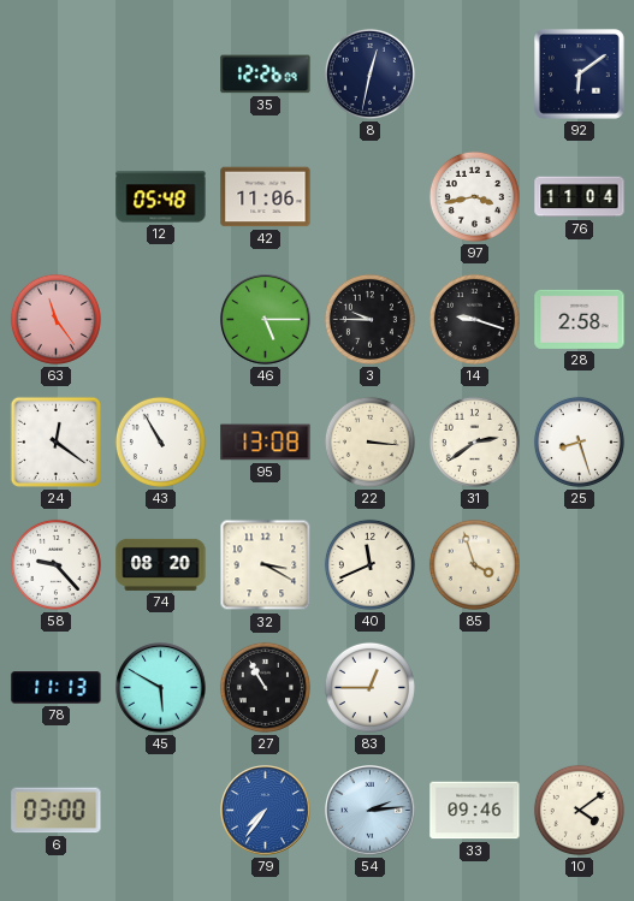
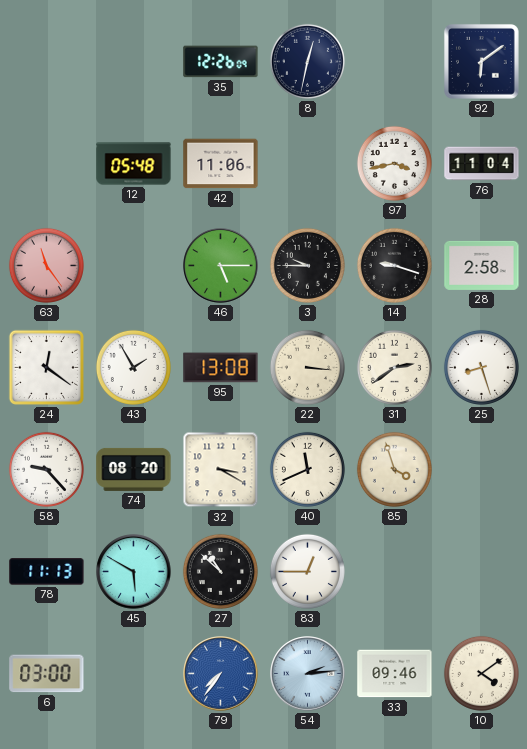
43: 10:55 -> 1:55
27: 10:55 -> 10:52
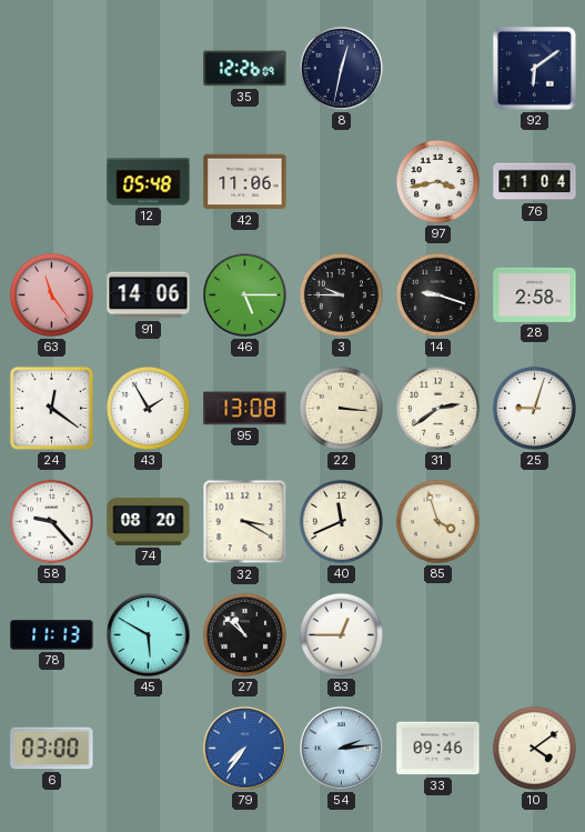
91: none -> 14:06
25: 8:27 -> 9:03
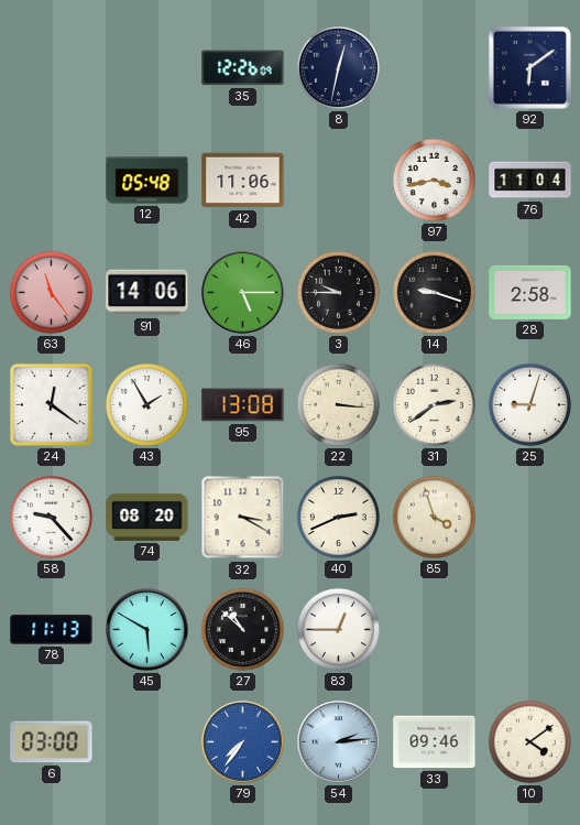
40: 11:41 -> 2:41
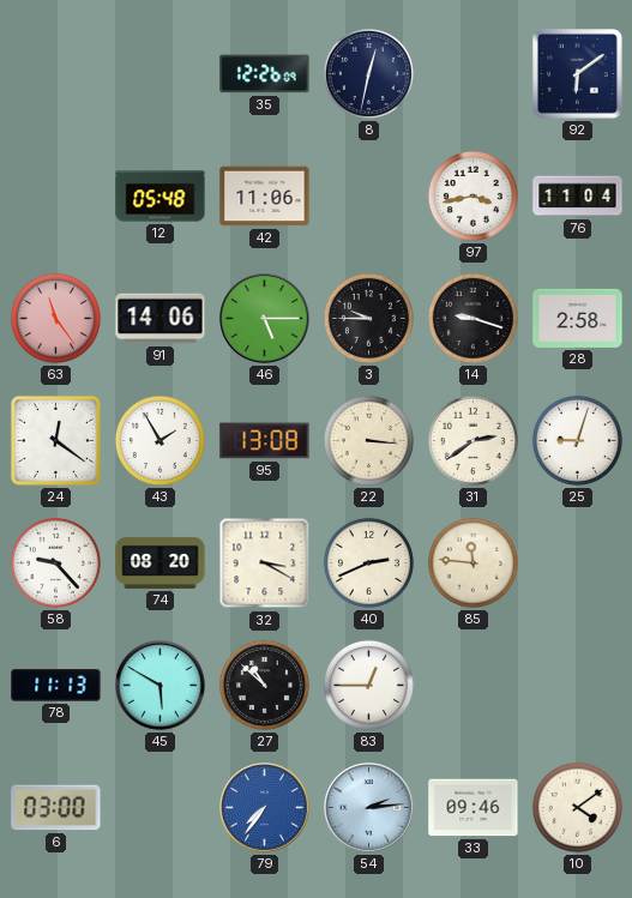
85: 3:57 -> 11:46
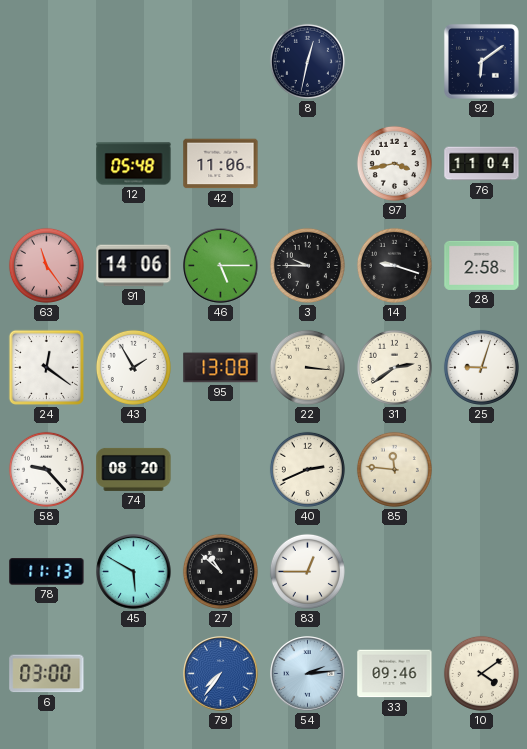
35: 12:26 -> none
32: 3:20 -> none
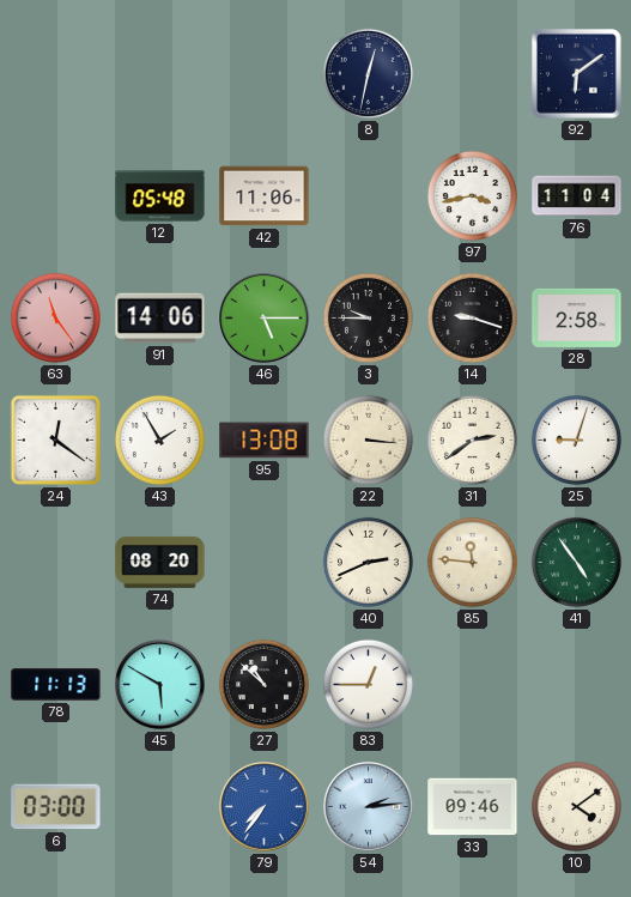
58: 9:23 -> none
41: none -> 4:54
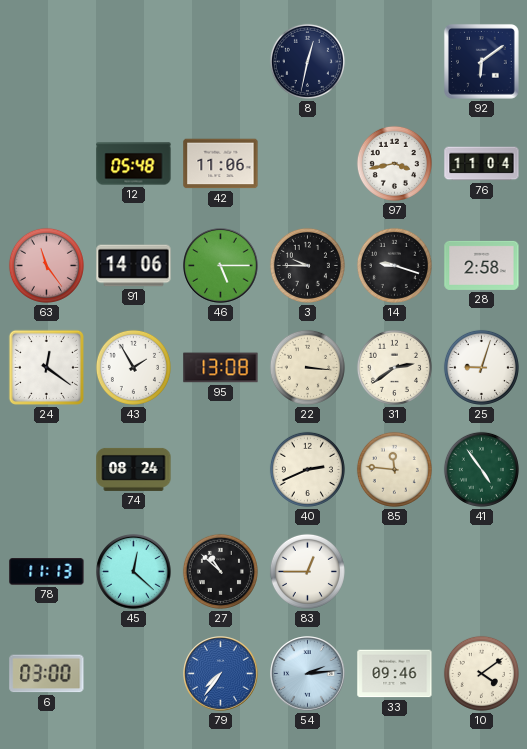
74: 08:20 -> 08:24
45: 5:50 -> 12:22
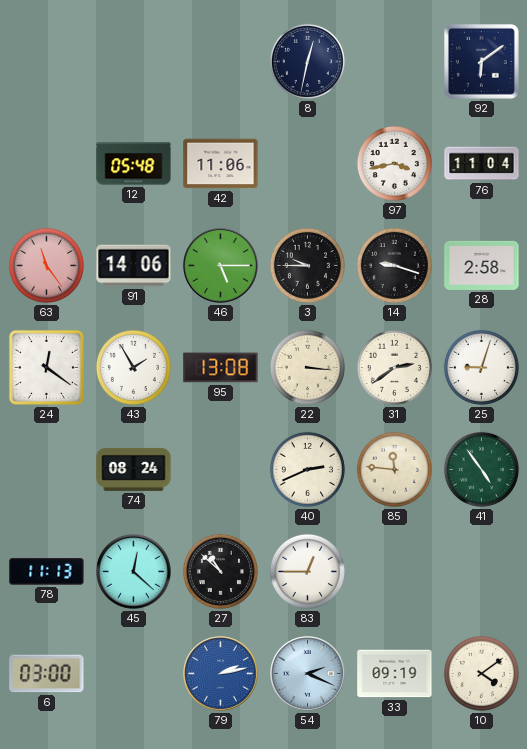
79: 7:36 -> 2:13
54: 2:14 -> 2:19
33: 09:46 -> 09:19
